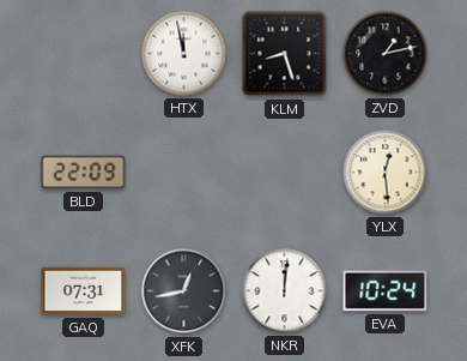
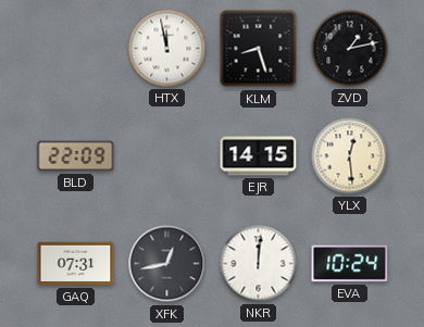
EJR: none -> 14:15
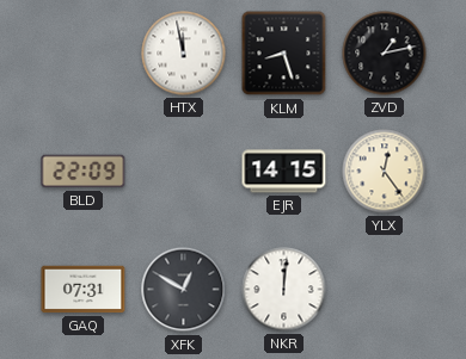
YLX: 12:29 -> 12:24
XFK: 12:43 -> 12:50
EVA: 10:24 -> none
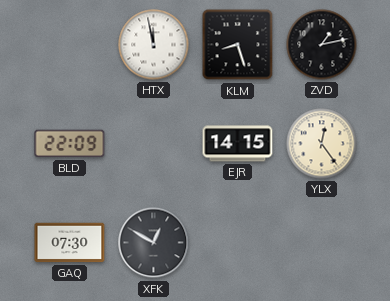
GAQ: 07:31 -> 07:30
NKR: 12:01 -> none
